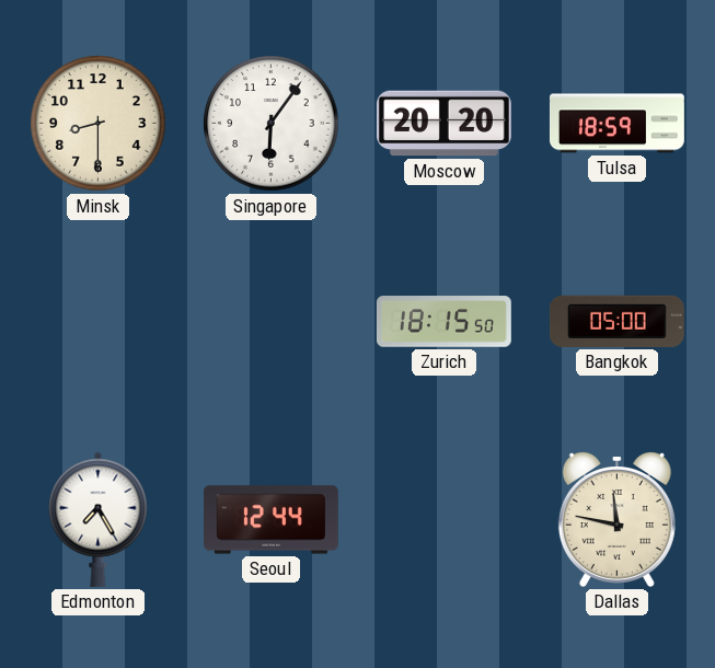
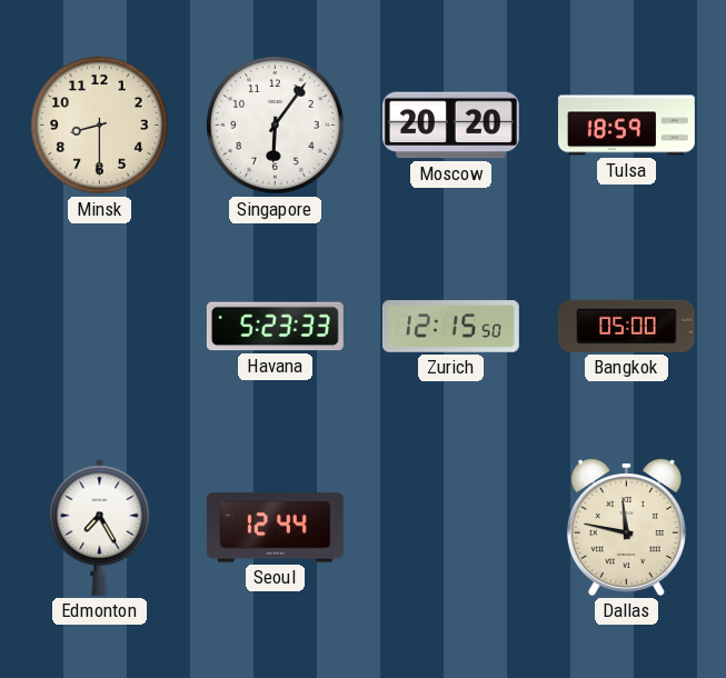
Havana: none -> 5:23
Zurich: 18:15 -> 12:15
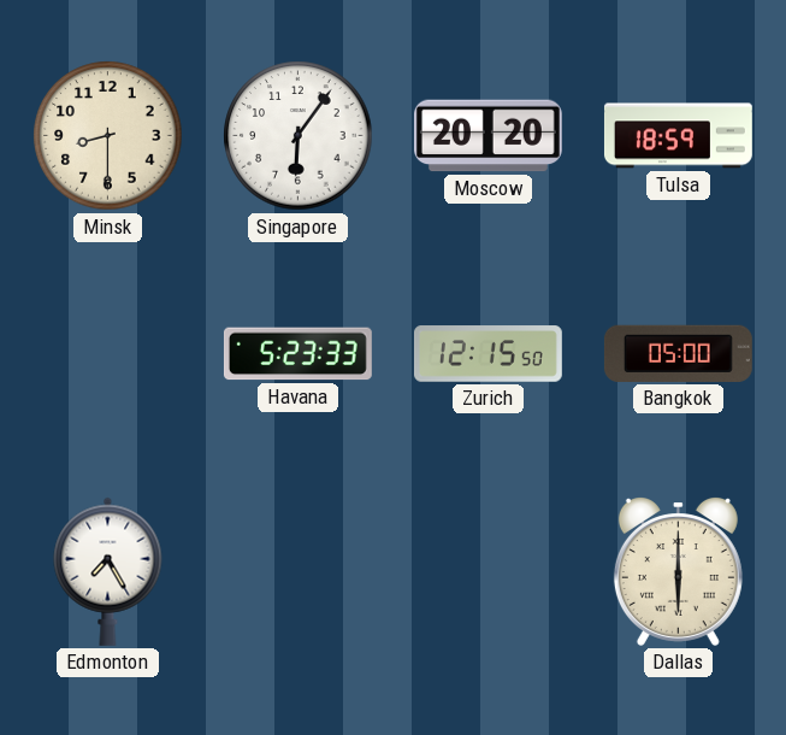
Seoul: 12:44 -> none
Dallas: 11:47 -> 6:00
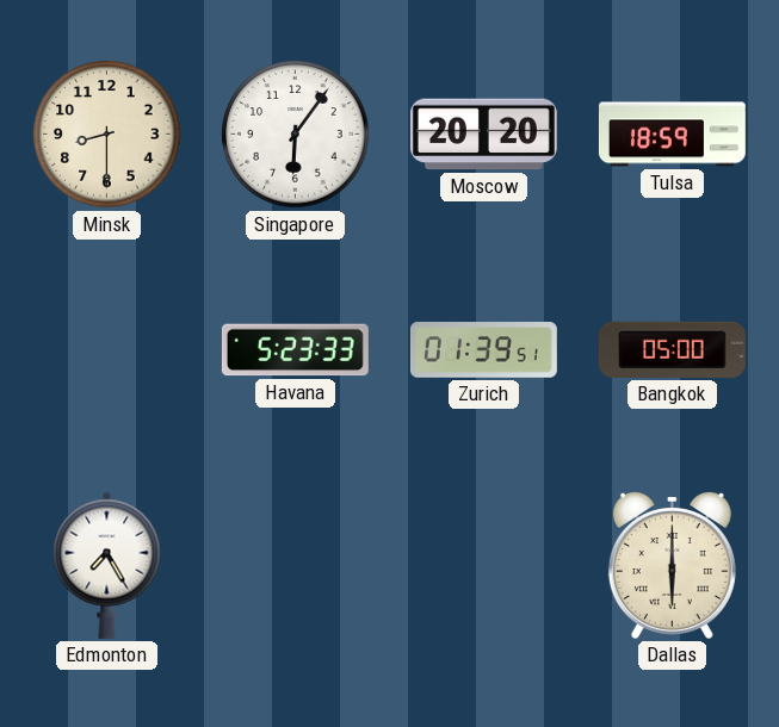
Zurich: 12:15 -> 01:39
